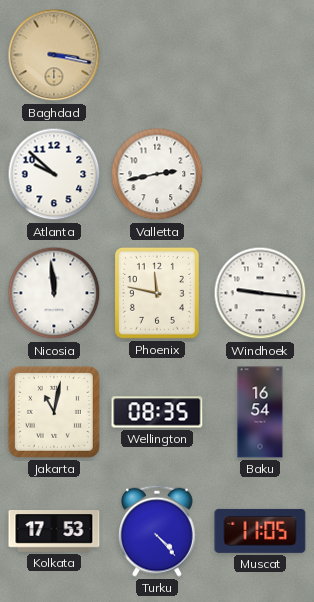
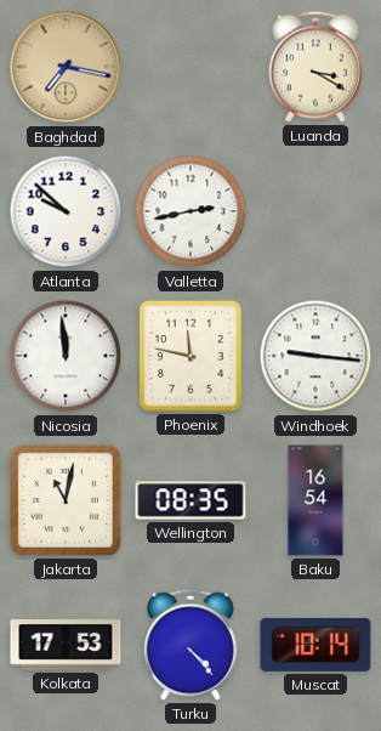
Baghdad: 3:17 -> 7:17
Luanda: none -> 3:20
Muscat: 11:05 -> 10:14
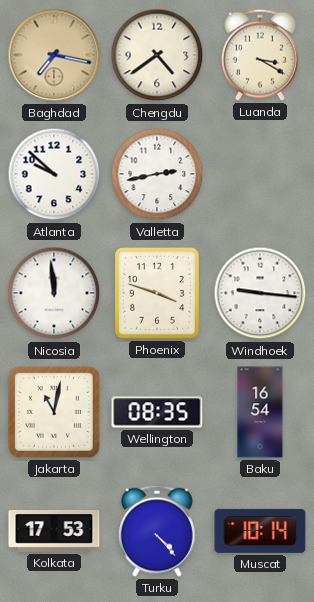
Chengdu: none -> 4:39
Phoenix: 11:47 -> 3:48
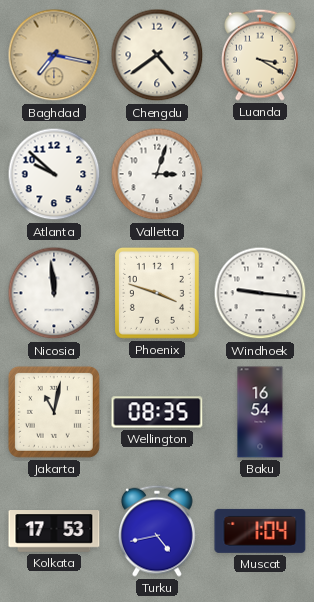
Valletta: 2:43 -> 3:03
Turku: 4:23 -> 4:43
Muscat: 10:14 -> 1:04
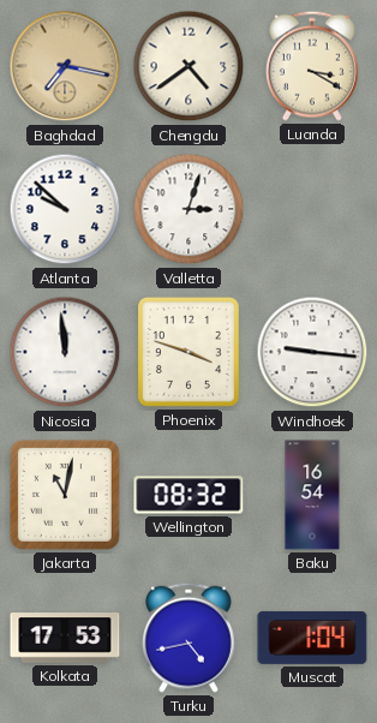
Wellington: 08:35 -> 08:32
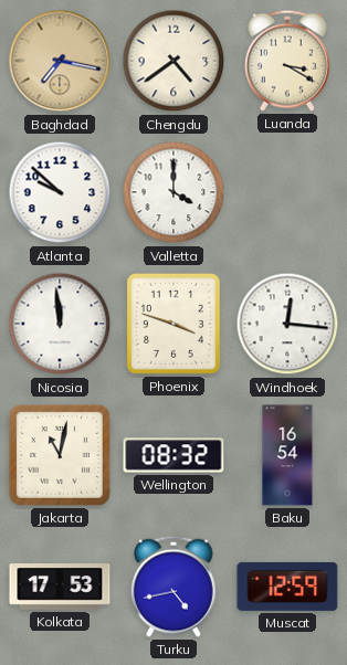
Valletta: 3:03 -> 4:00
Windhoek: 9:16 -> 12:16
Muscat: 1:04 -> 12:59
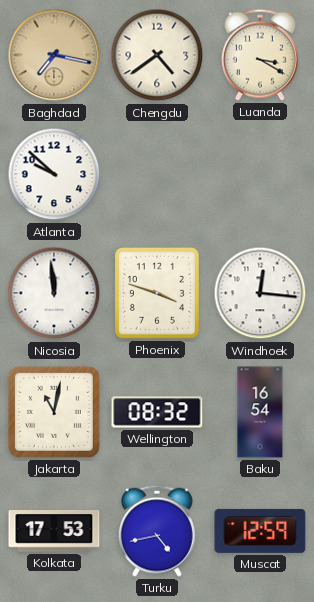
Valletta: 4:00 -> none
